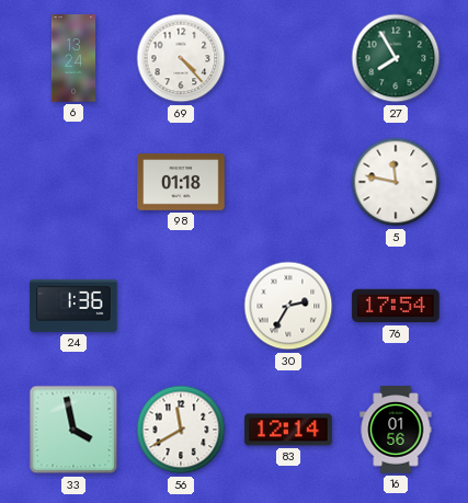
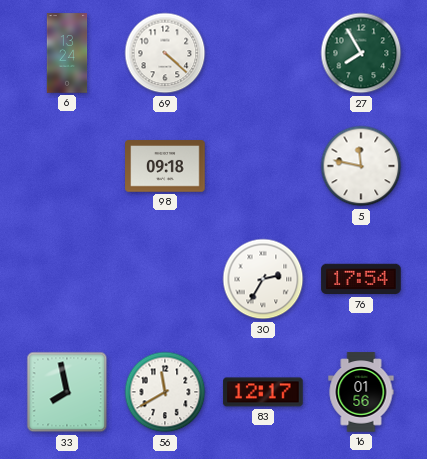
69: 4:23 -> 4:22
98: 01:18 -> 09:18
24: 1:36 -> none
33: 3:58 -> 7:58
83: 12:14 -> 12:17
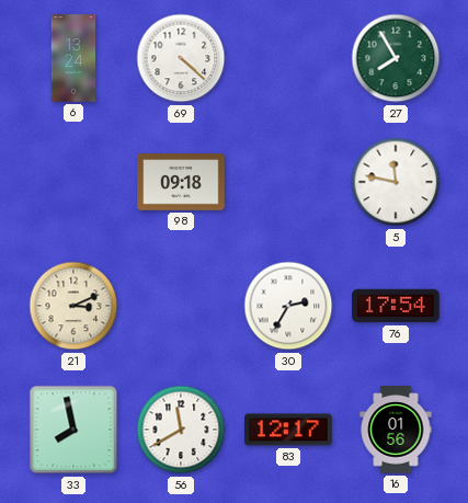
21: none -> 3:11
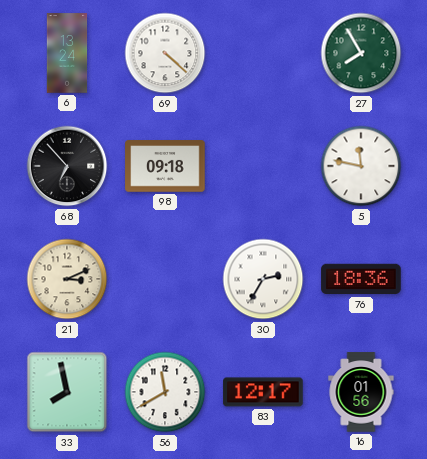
68: none -> 6:53
76: 17:54 -> 18:36
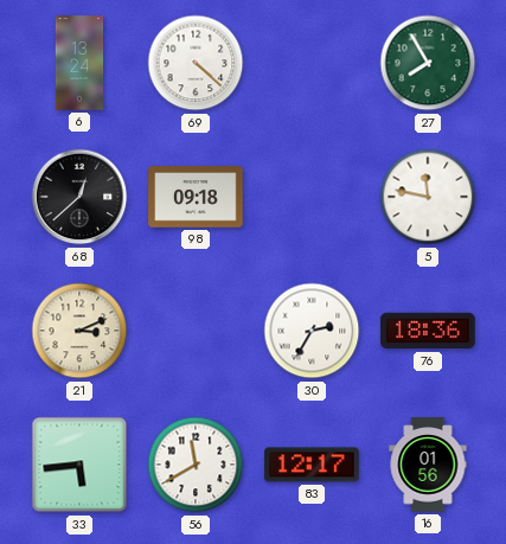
68: 6:53 -> 12:38
33: 7:58 -> 5:44
